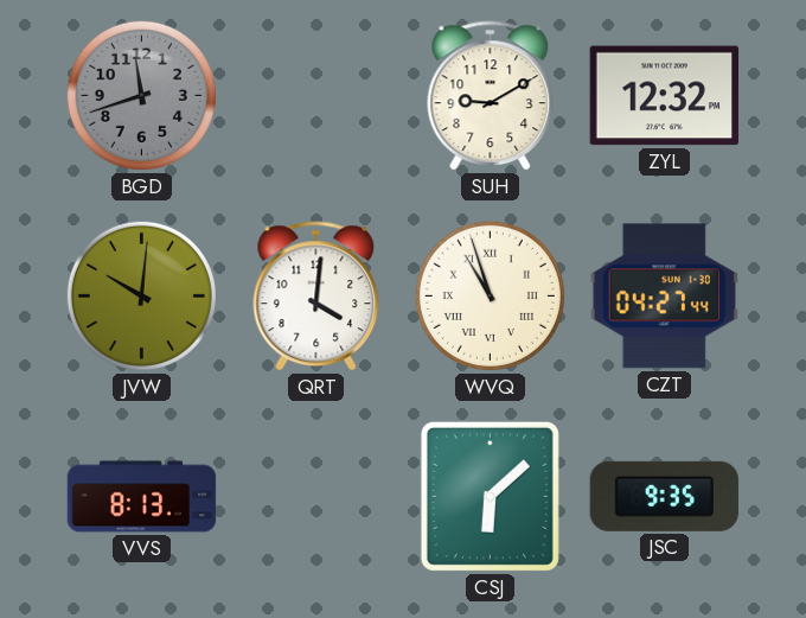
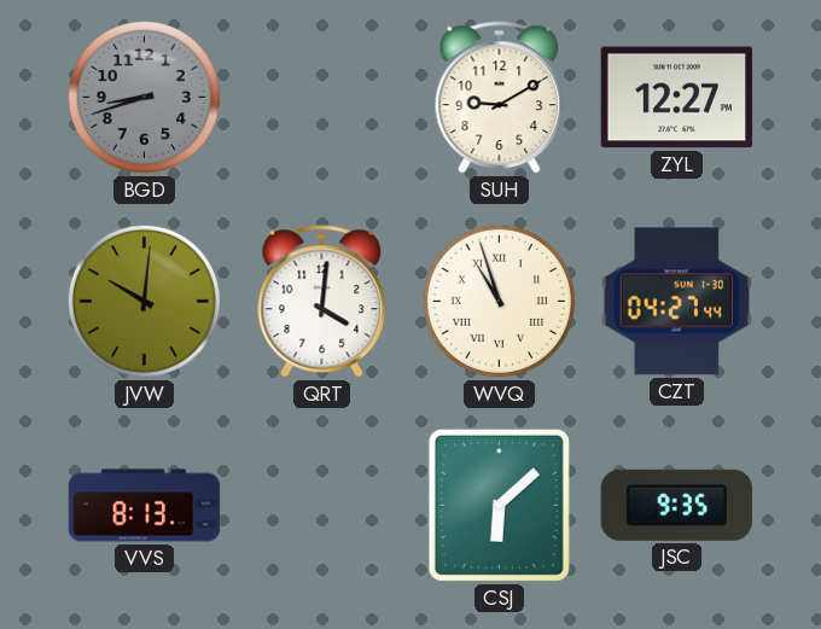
BGD: 11:42 -> 8:42
ZYL: 12:32 -> 12:27
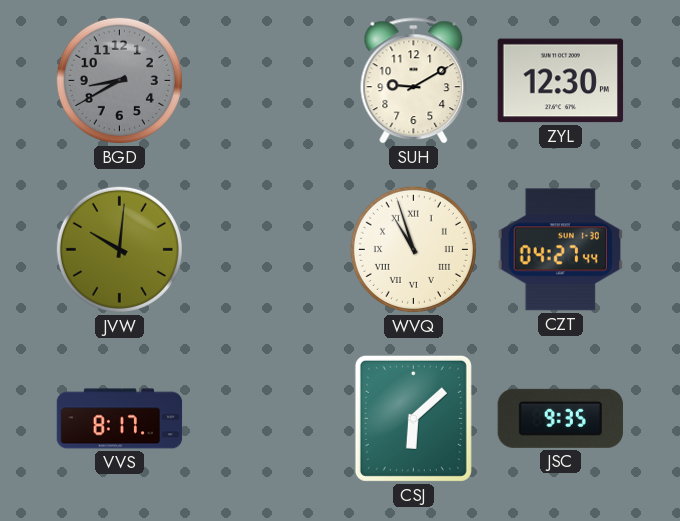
BGD: 8:42 -> 8:40
ZYL: 12:27 -> 12:30
QRT: 4:01 -> none
VVS: 8:13 -> 8:17
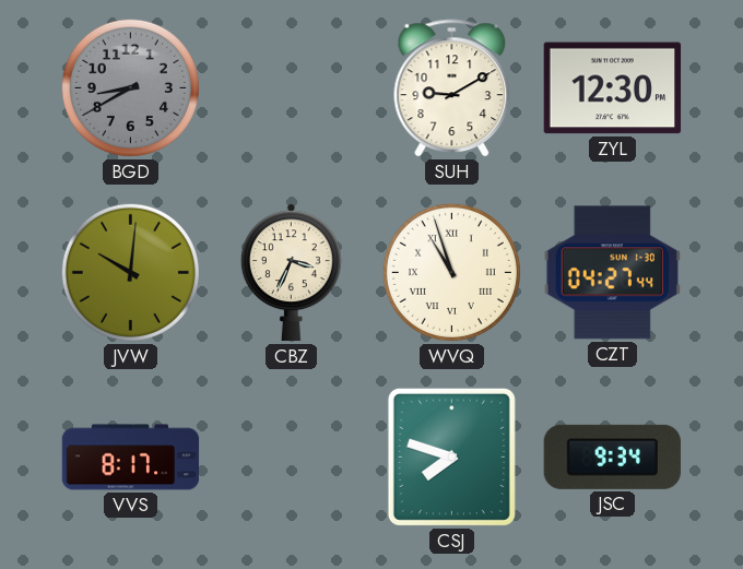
CBZ: none -> 3:34
CSJ: 6:08 -> 7:48
JSC: 9:35 -> 9:34
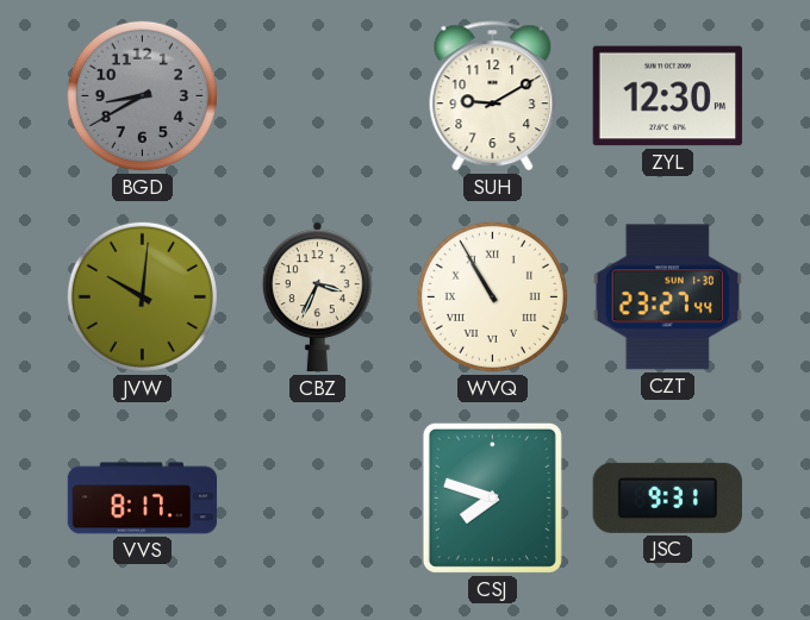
WVQ: 10:57 -> 10:55
CZT: 04:27 -> 23:27
JSC: 9:34 -> 9:31
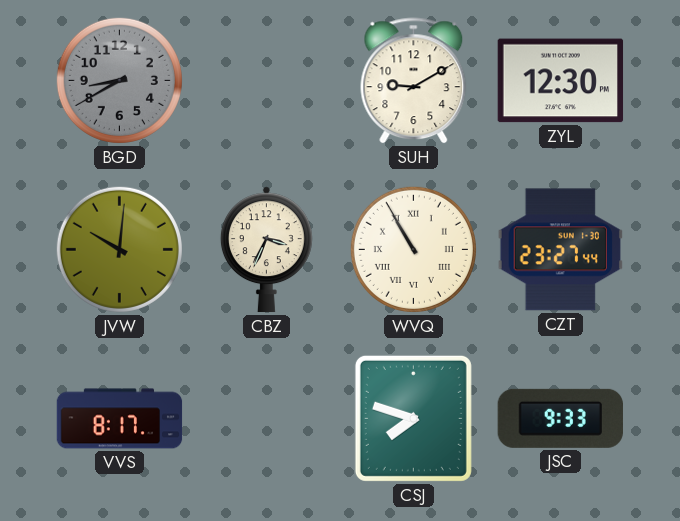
JSC: 9:31 -> 9:33
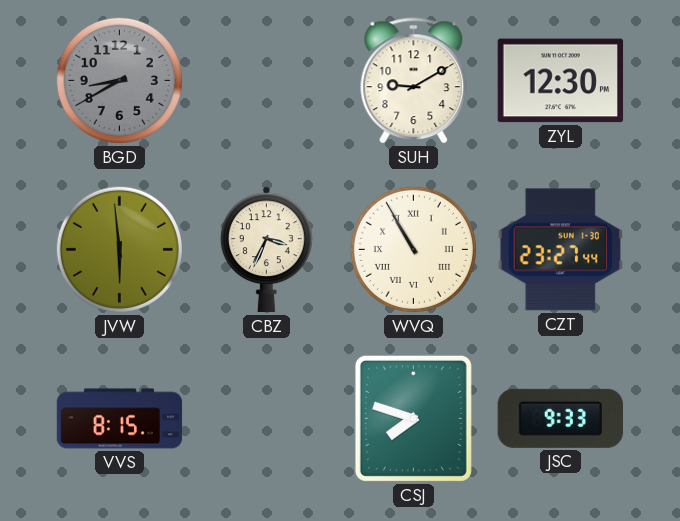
JVW: 10:01 -> 5:59
VVS: 8:17 -> 8:15
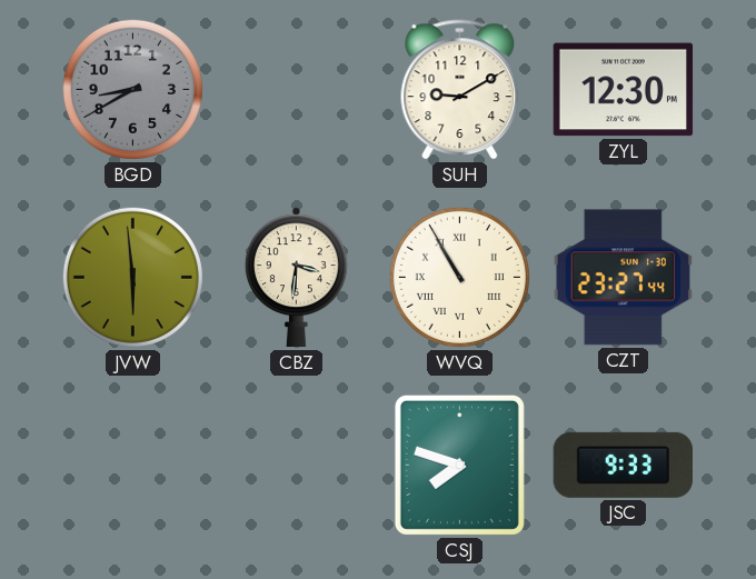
CBZ: 3:34 -> 3:31
VVS: 8:15 -> none
